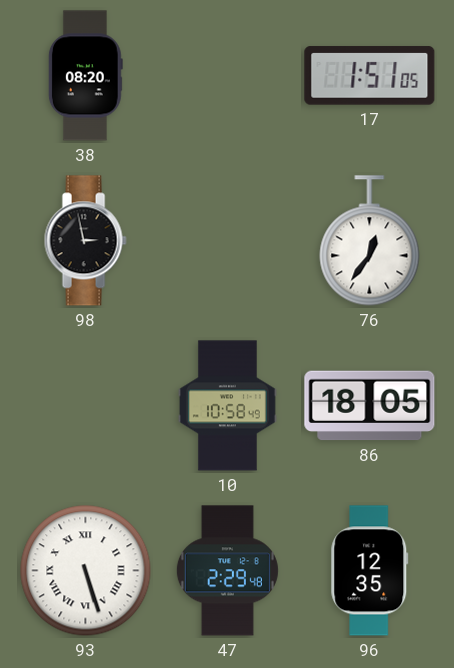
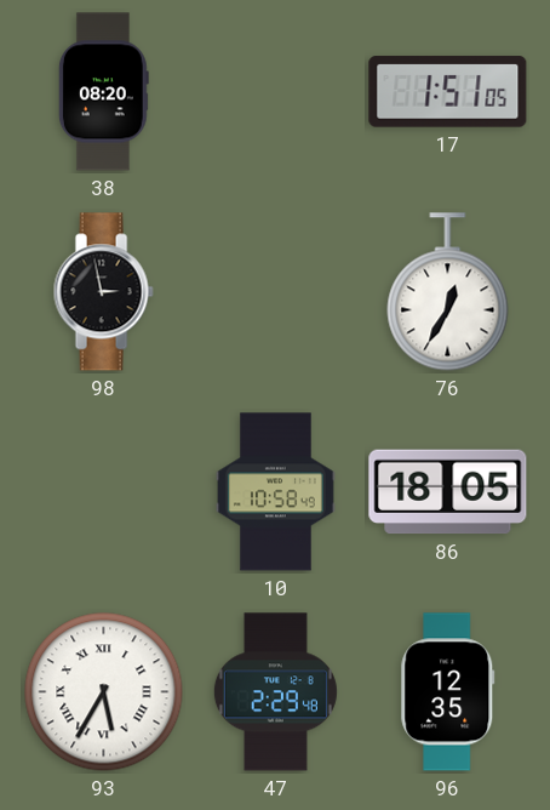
76: 12:36 -> 12:35
93: 5:27 -> 5:35
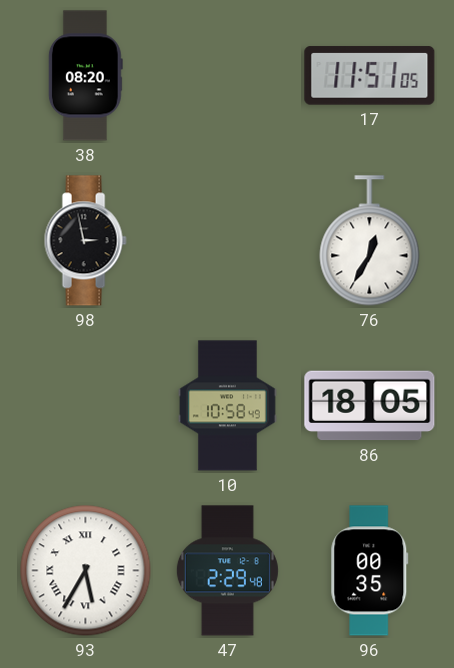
17: 1:51 -> 11:51
96: 12:35 -> 00:35
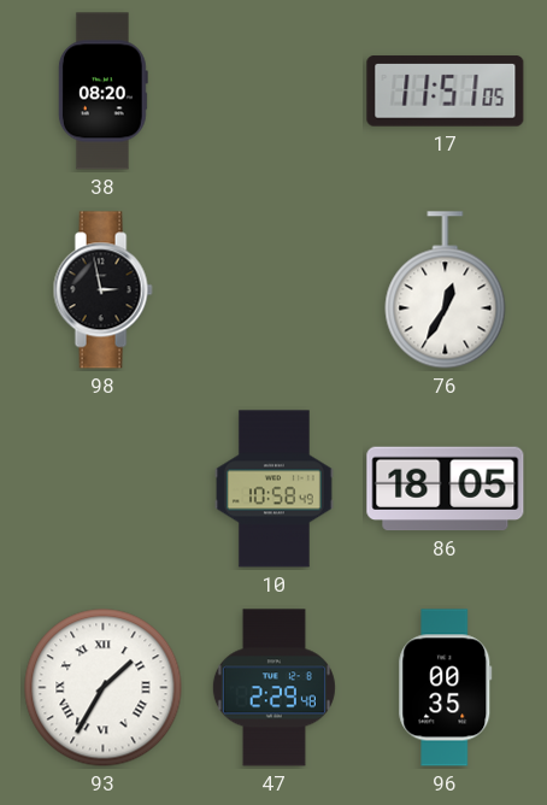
93: 5:35 -> 1:35
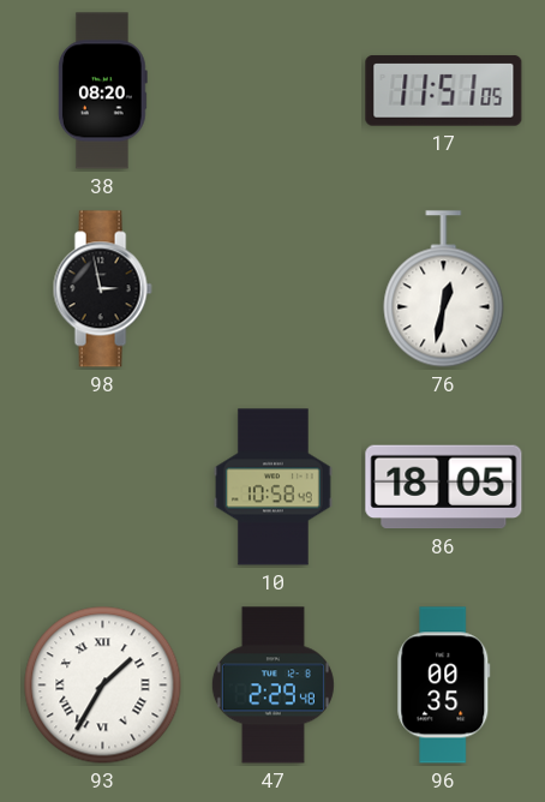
76: 12:35 -> 12:32
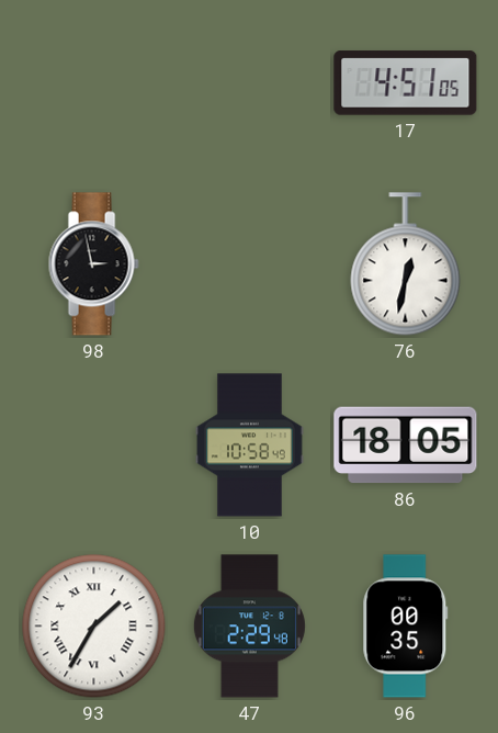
38: 08:20 -> none
17: 11:51 -> 4:51
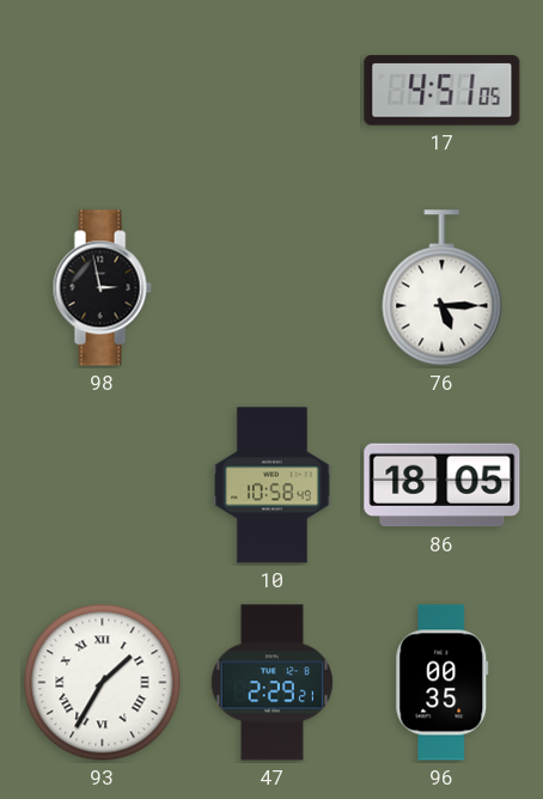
76: 12:32 -> 5:15
47: 2:29:48 -> 2:29:21
